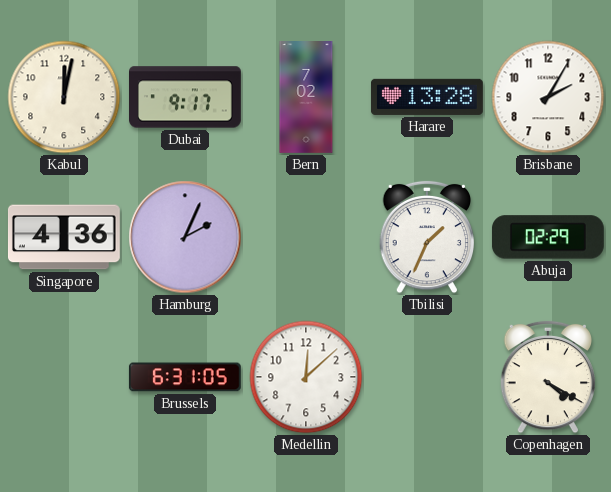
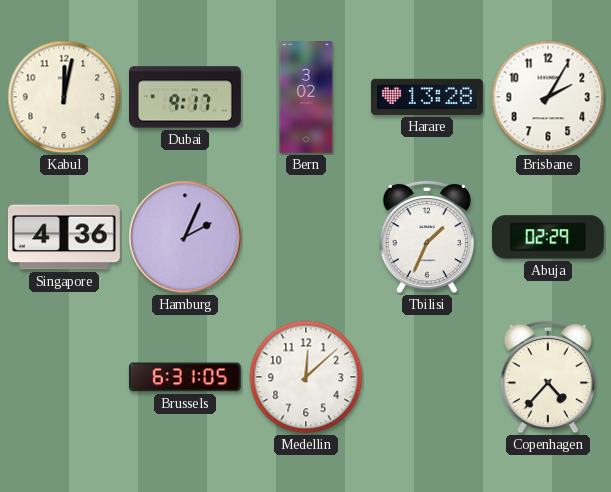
Bern: 7:02 -> 3:02
Copenhagen: 4:20 -> 4:37
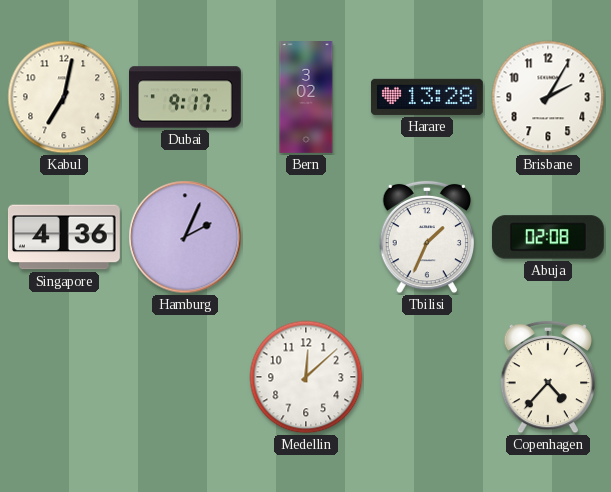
Kabul: 12:02 -> 7:02
Abuja: 02:29 -> 02:08
Brussels: 6:31 -> none
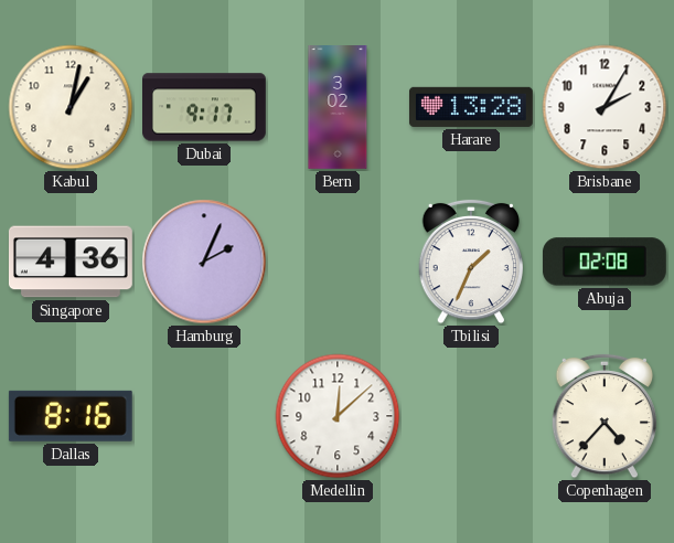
Kabul: 7:02 -> 1:02
Dallas: none -> 8:16
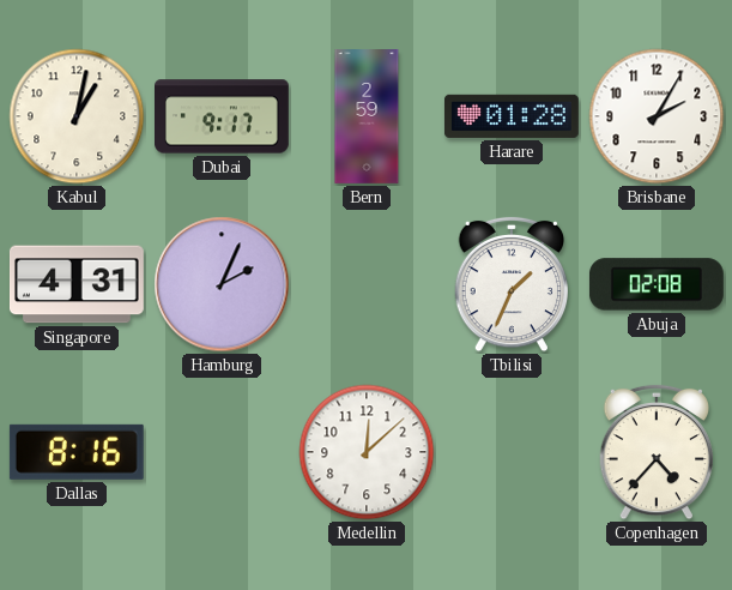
Bern: 3:02 -> 2:59
Harare: 13:28 -> 01:28
Singapore: 4:36 -> 4:31
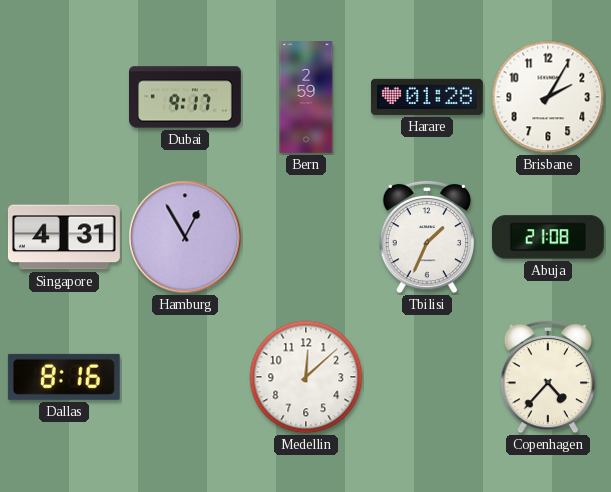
Kabul: 1:02 -> none
Hamburg: 2:04 -> 12:55
Abuja: 02:08 -> 21:08
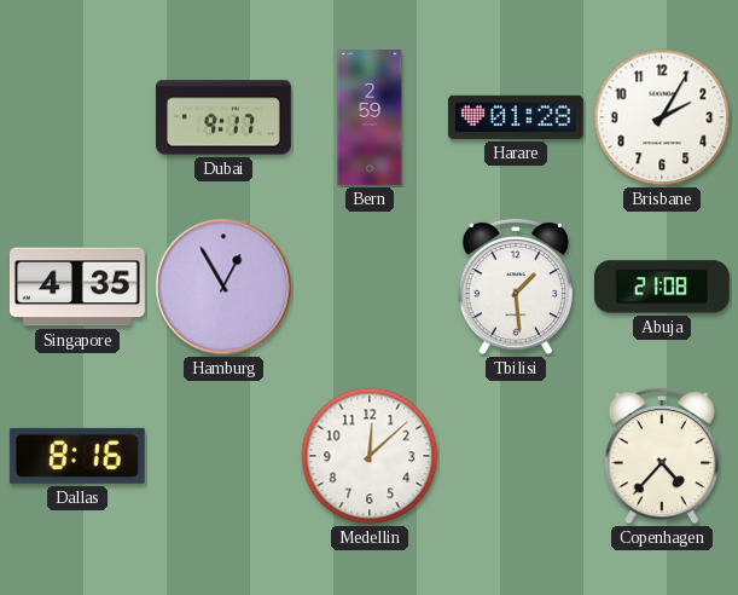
Singapore: 4:31 -> 4:35
Tbilisi: 1:34 -> 1:29
